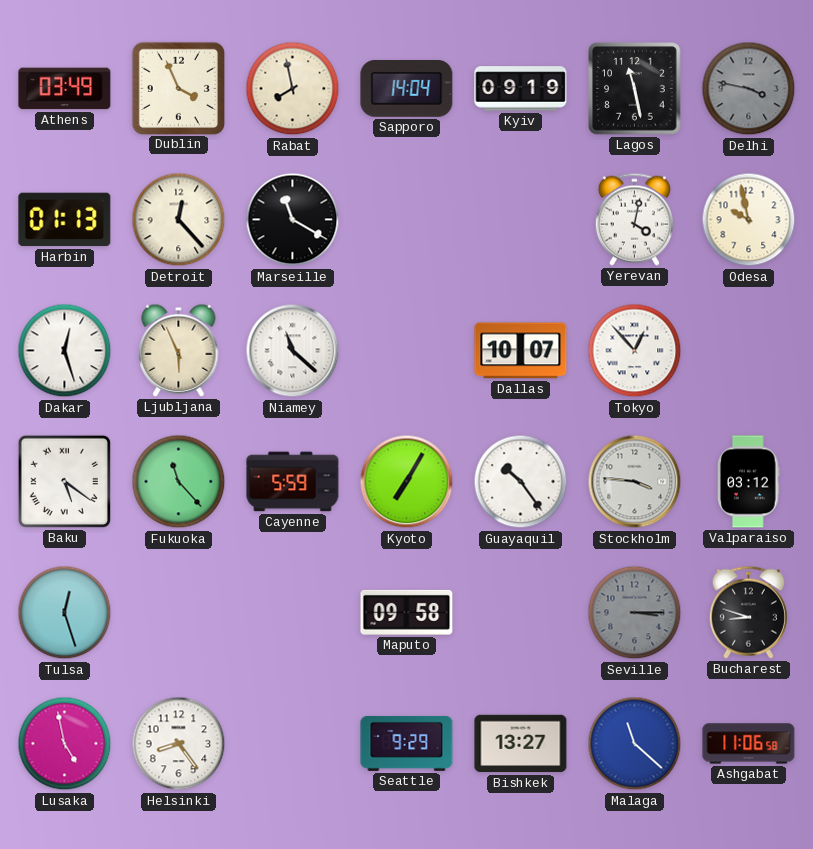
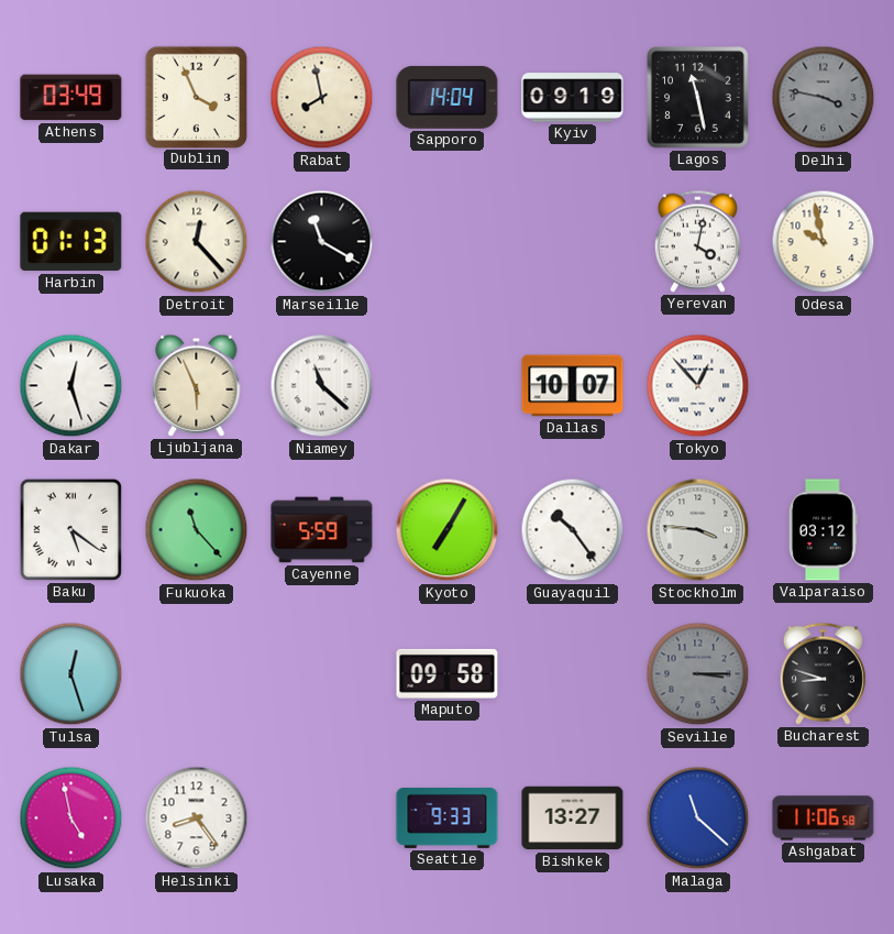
Seattle: 9:29 -> 9:33
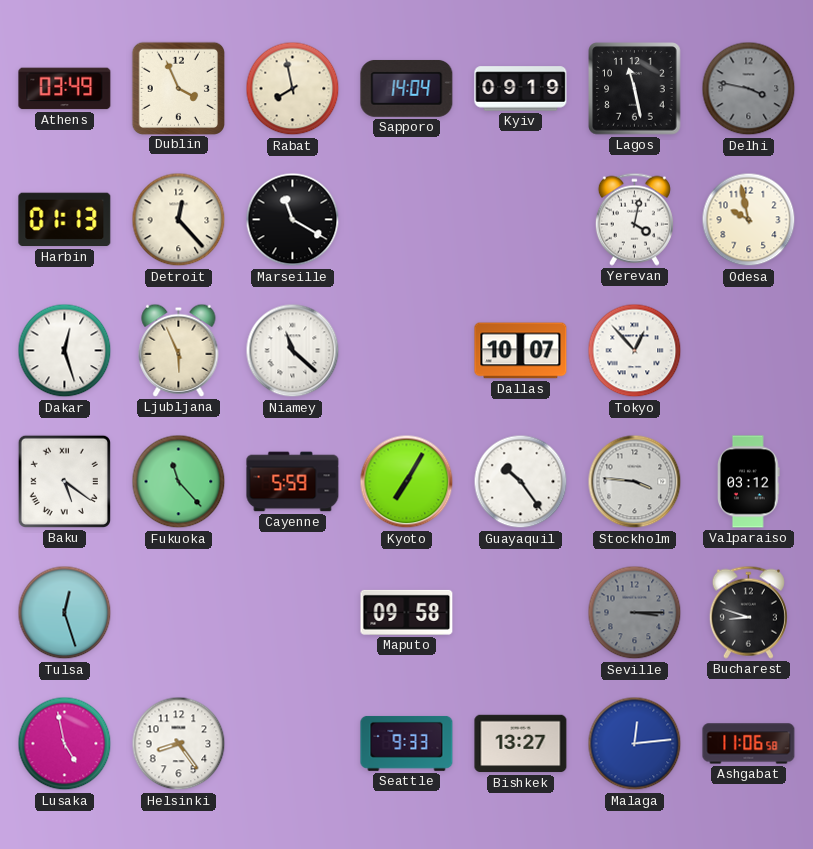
Malaga: 11:22 -> 12:14
